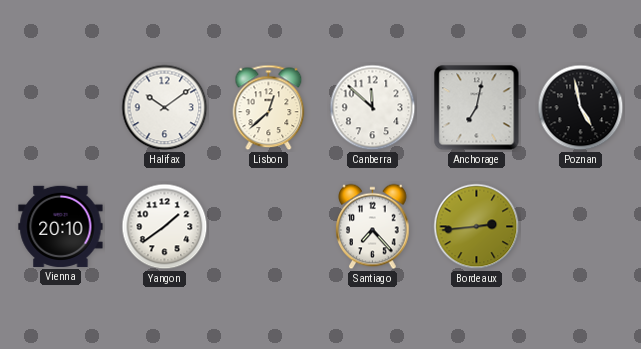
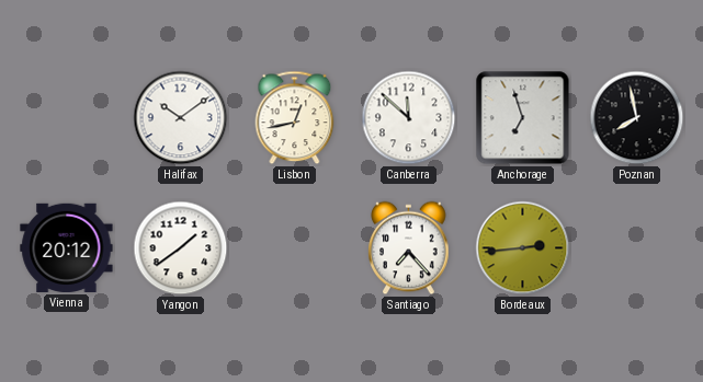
Lisbon: 12:38 -> 12:43
Anchorage: 7:02 -> 6:57
Poznan: 4:58 -> 7:58
Vienna: 20:10 -> 20:12
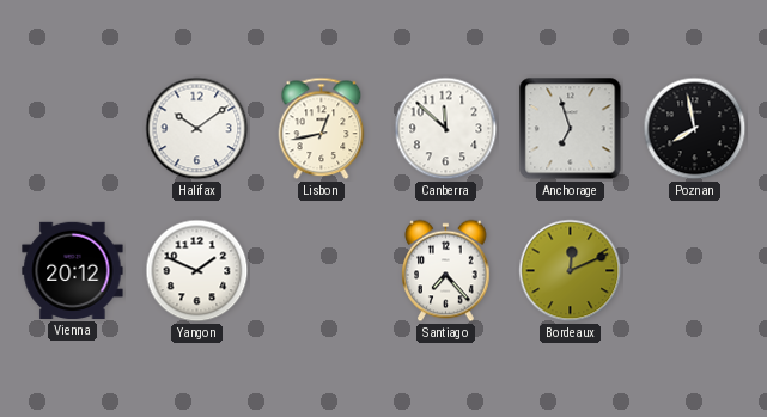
Yangon: 1:39 -> 1:49
Bordeaux: 2:44 -> 12:11
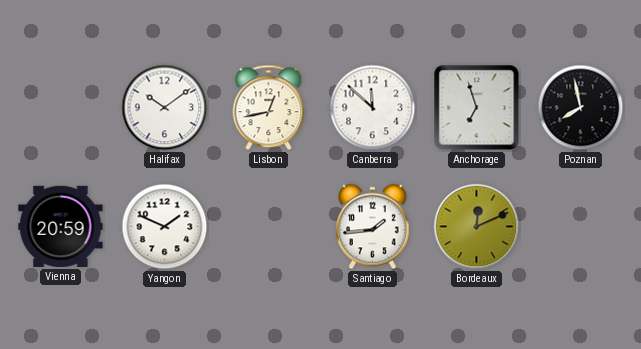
Vienna: 20:12 -> 20:59
Santiago: 7:23 -> 1:44
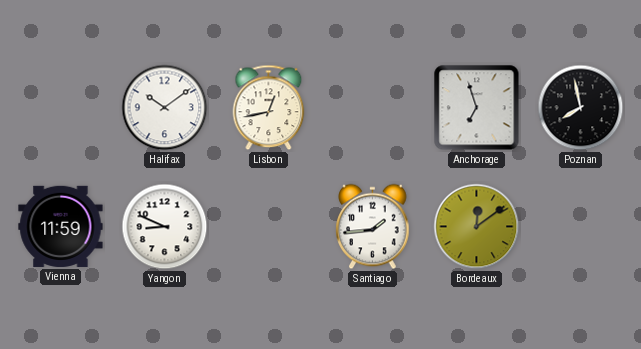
Canberra: 11:52 -> none
Vienna: 20:59 -> 11:59
Yangon: 1:49 -> 8:49
Bordeaux: 12:11 -> 12:09
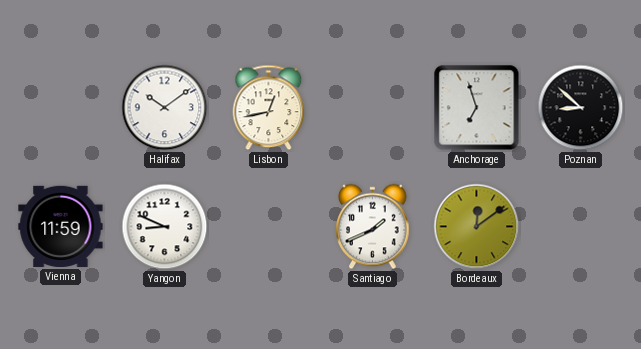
Poznan: 7:58 -> 8:52
Santiago: 1:44 -> 1:41
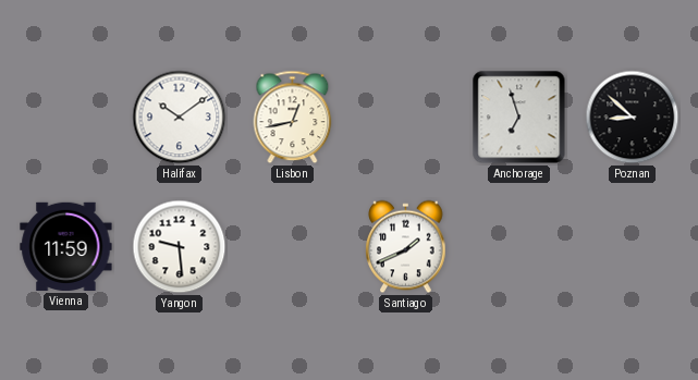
Yangon: 8:49 -> 9:29
Bordeaux: 12:09 -> none
